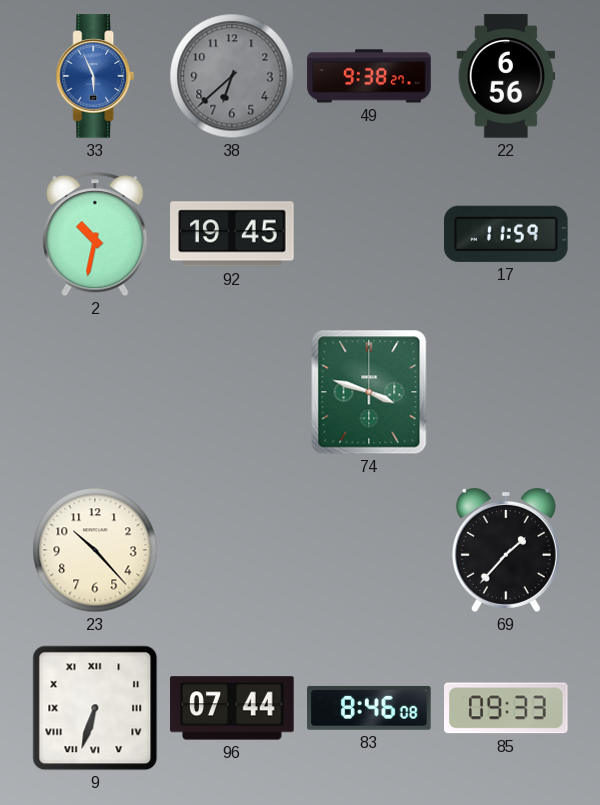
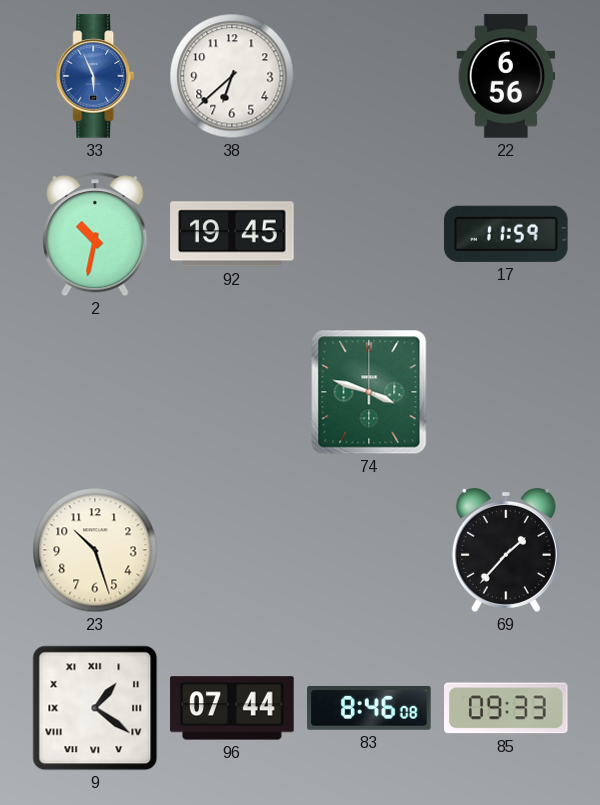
38 dial: grey -> white
49: 9:38 -> none
23: 10:23 -> 10:27
9: 6:33 -> 1:21
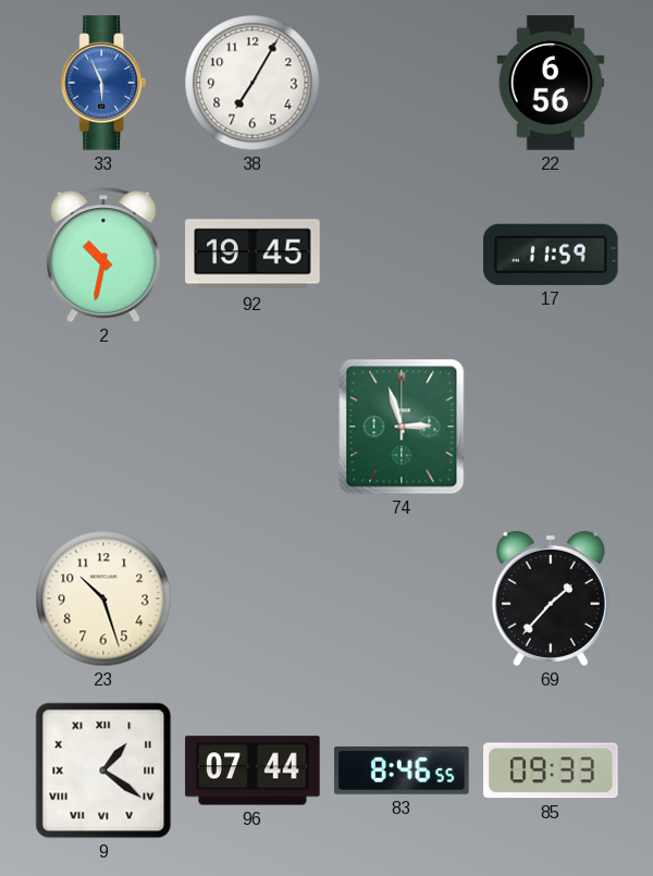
38: 6:38 -> 7:05
74: 3:48 -> 2:57
83: 8:46:08 -> 8:46:55
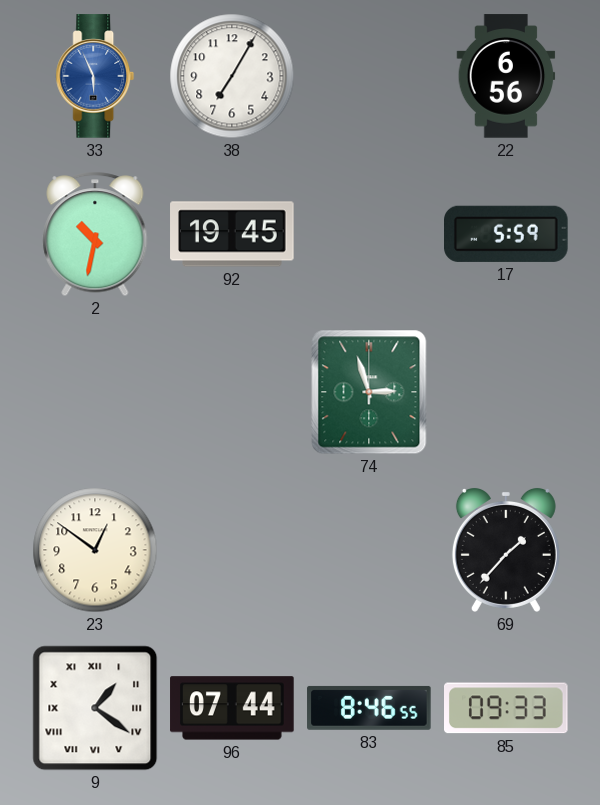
17: 11:59 -> 5:59
23: 10:27 -> 12:51
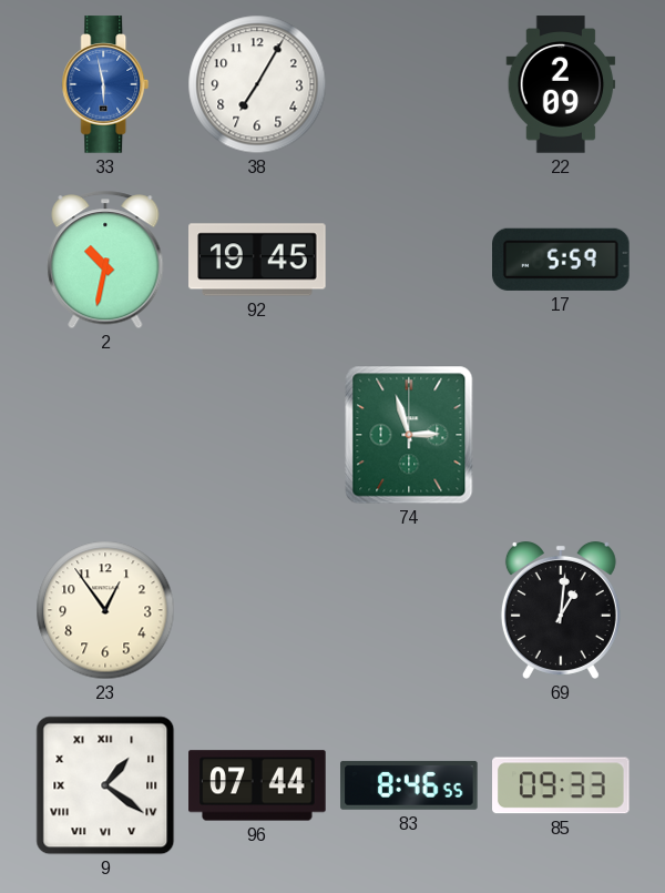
33: 5:56 -> 5:58
22: 6:56 -> 2:09
23: 12:51 -> 12:54
69: 1:37 -> 1:01
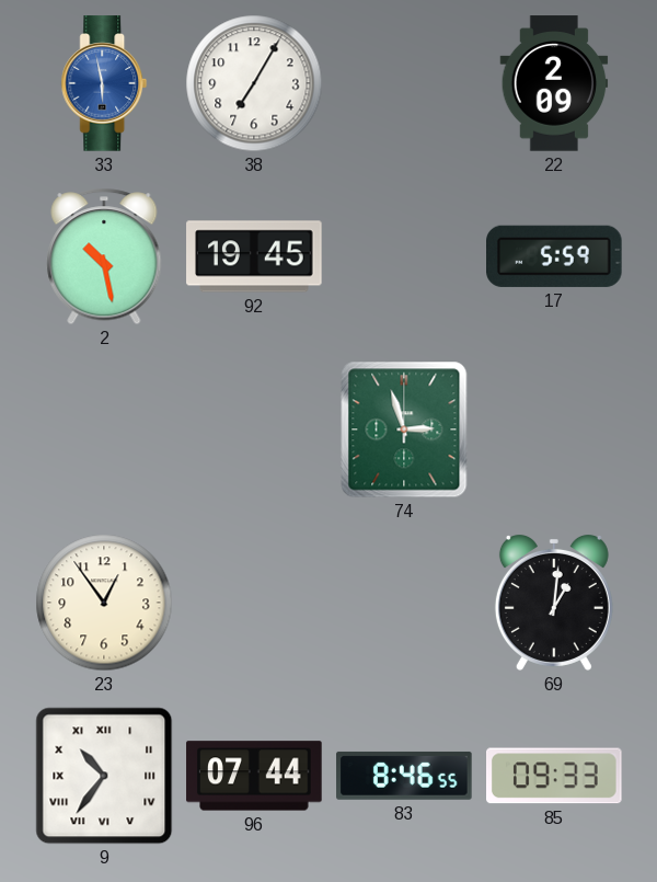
2: 10:32 -> 10:28
9: 1:21 -> 10:36
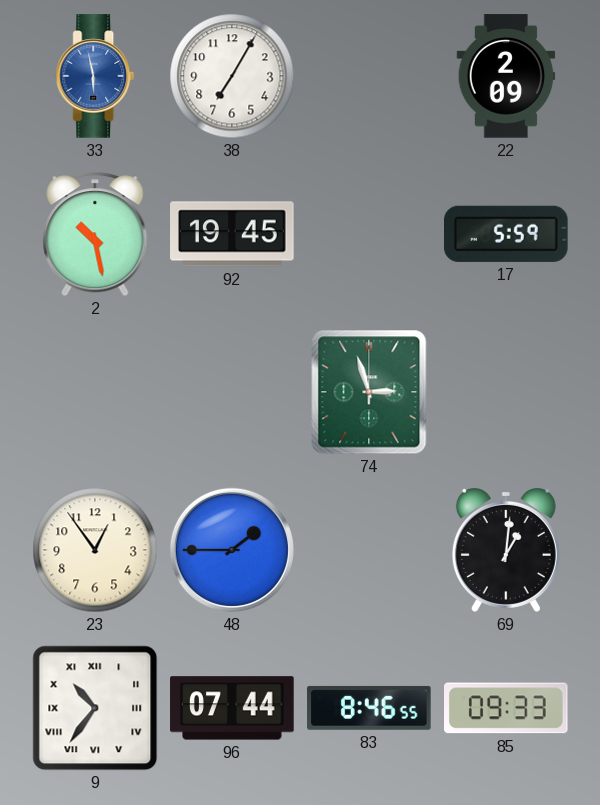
48: none -> 1:45
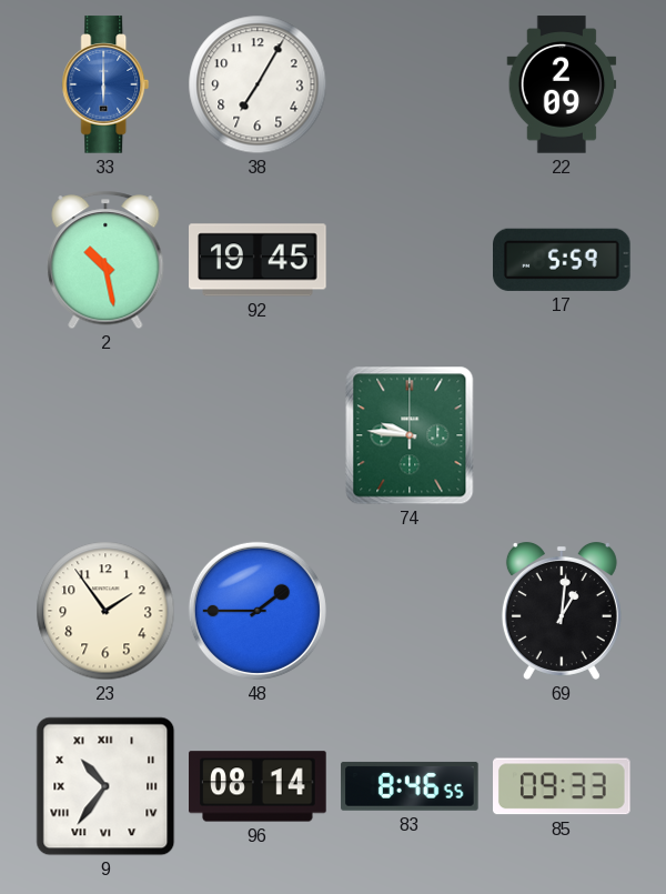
33: 5:58 -> 6:00
74: 2:57 -> 9:46
23: 12:54 -> 1:54
96: 07:44 -> 08:14
